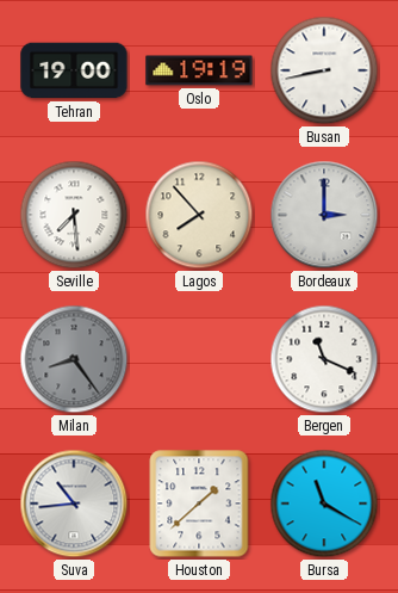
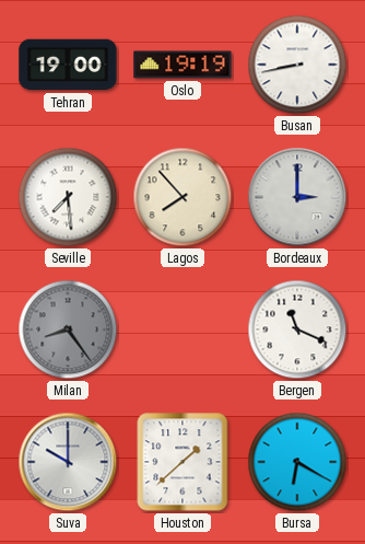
Suva: 10:44 -> 10:00
Bursa: 11:20 -> 6:20
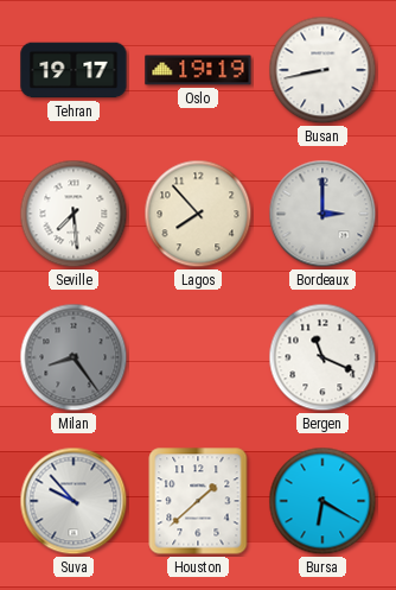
Tehran: 19:00 -> 19:17
Suva: 10:00 -> 9:53
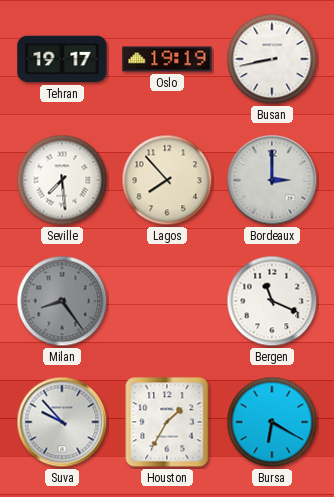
Houston: 1:38 -> 1:35
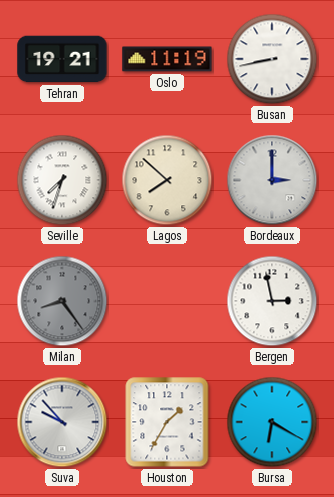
Tehran: 19:17 -> 19:21
Oslo: 19:19 -> 11:19
Seville: 7:29 -> 7:33
Lagos: 7:53 -> 7:52
Bergen: 11:19 -> 2:58
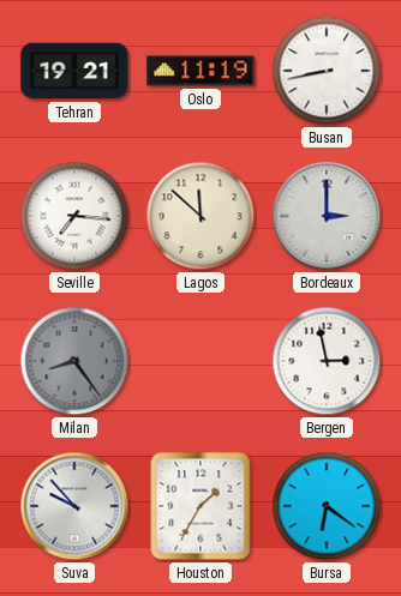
Seville: 7:33 -> 7:16
Lagos: 7:52 -> 11:52
Bursa: 6:20 -> 6:21
